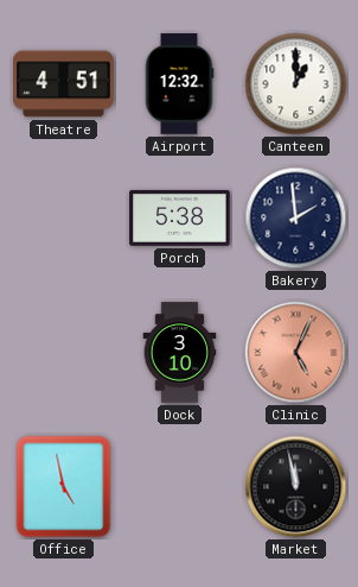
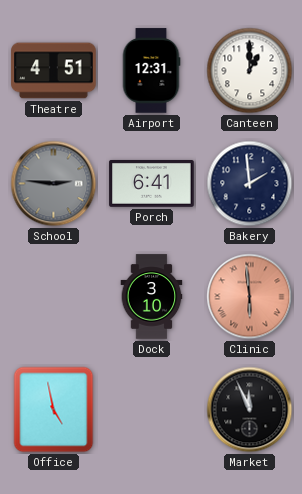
Airport: 12:32 -> 12:31
School: none -> 2:46
Porch: 5:38 -> 6:41
Clinic: 5:04 -> 5:59
Market: 11:58 -> 11:56
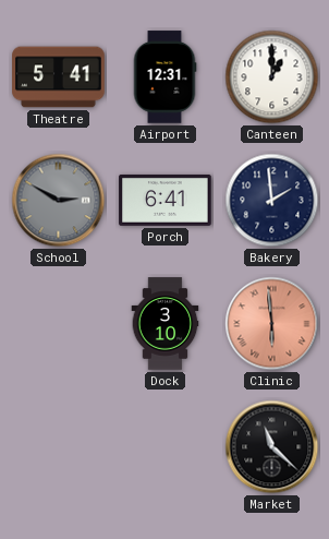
Theatre: 4:51 -> 5:41
School: 2:46 -> 2:50
Office: 4:58 -> none
Market: 11:56 -> 11:22
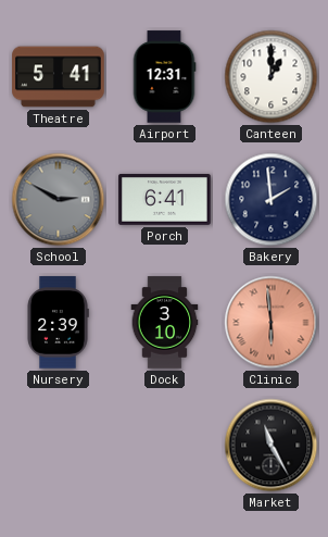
Nursery: none -> 2:39
Market: 11:22 -> 11:25
